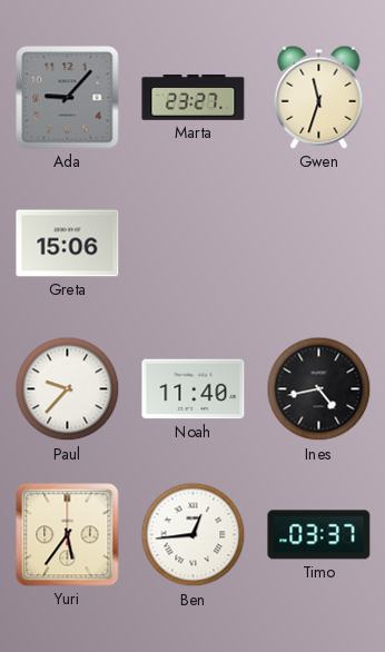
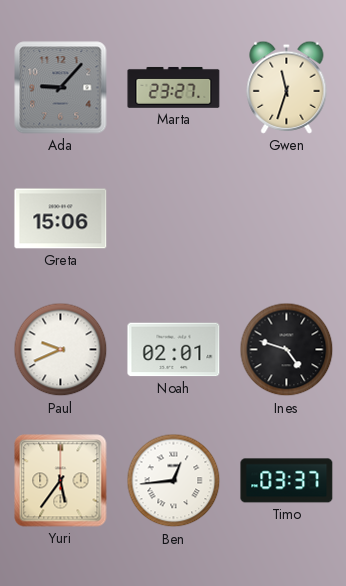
Paul: 9:37 -> 9:41
Noah: 11:40 -> 02:01
Ines: 4:43 -> 4:48
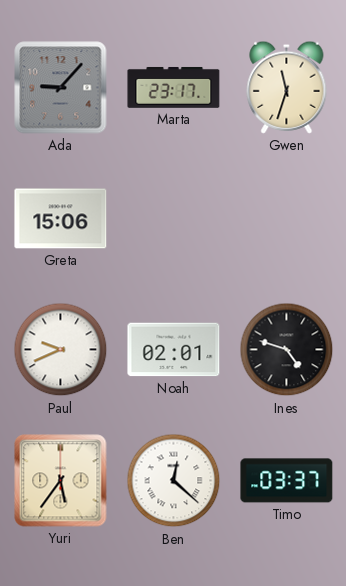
Marta: 23:27 -> 23:17
Ben: 12:44 -> 12:22
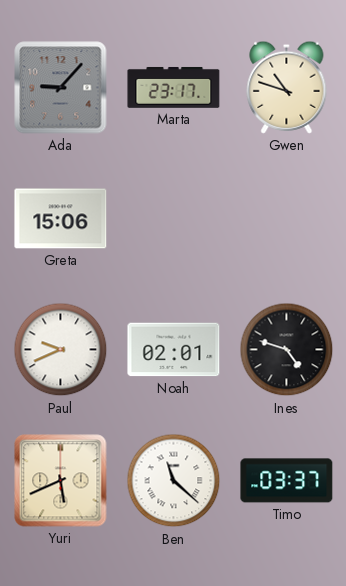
Gwen: 11:33 -> 10:48
Yuri: 5:36 -> 5:41
Ben: 12:22 -> 11:22
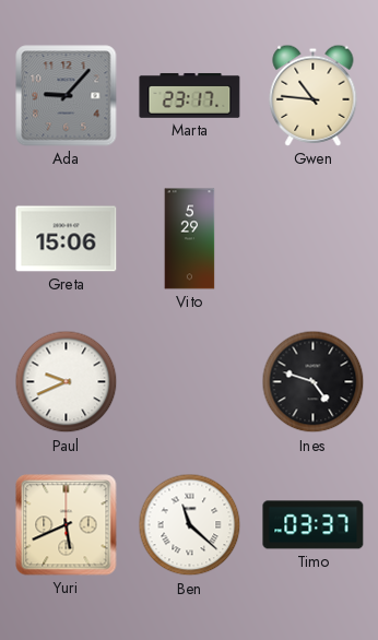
Gwen: 10:48 -> 10:46
Vito: none -> 5:29
Noah: 02:01 -> none
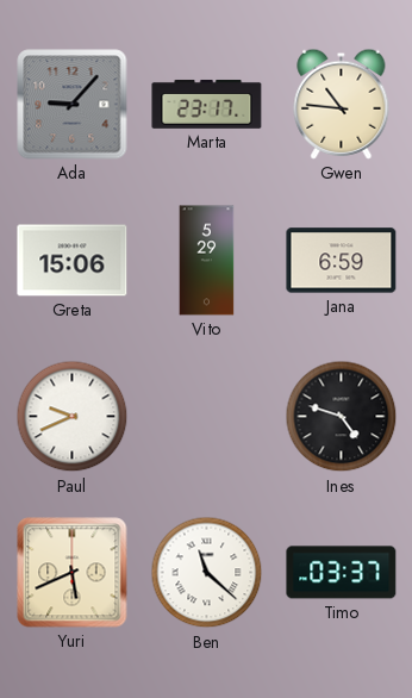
Jana: none -> 6:59
